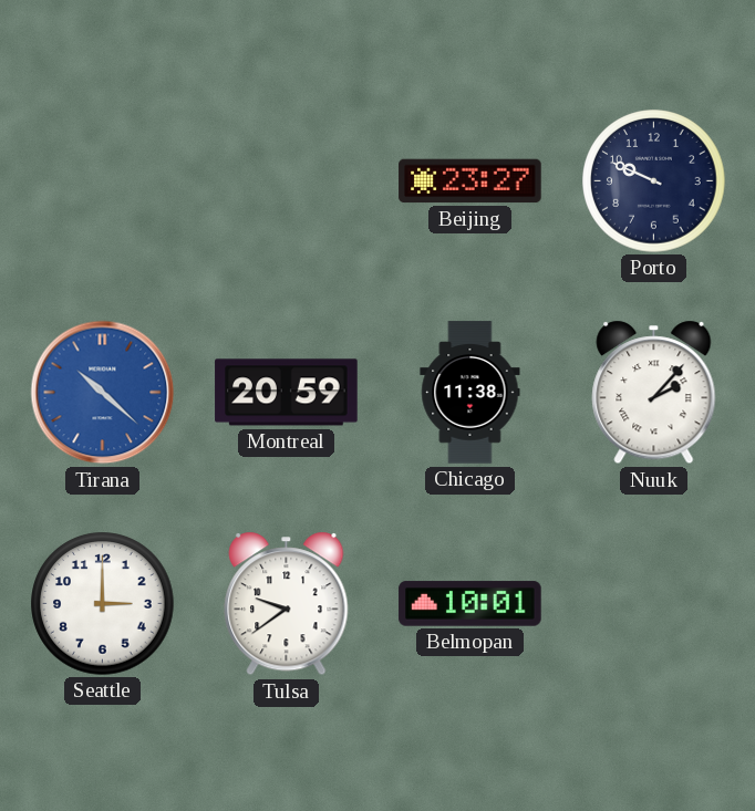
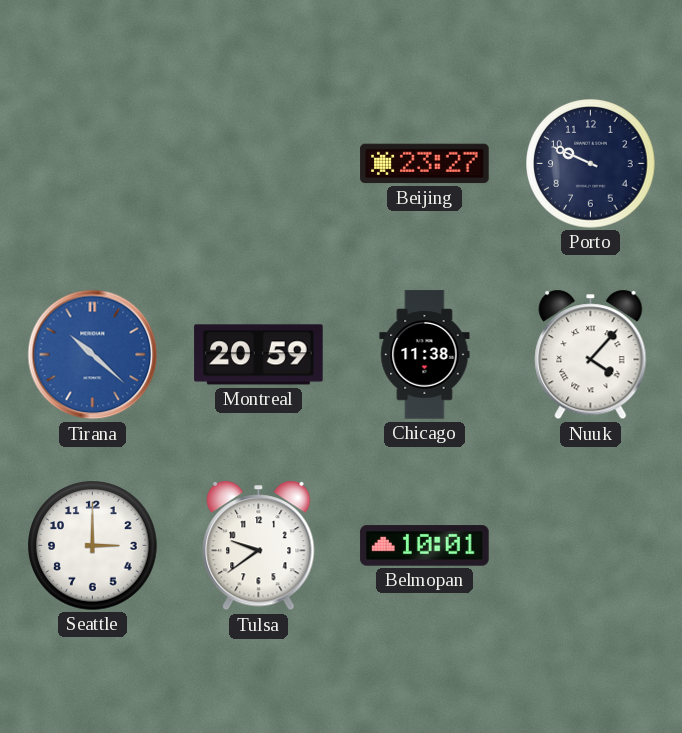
Nuuk: 2:07 -> 4:07
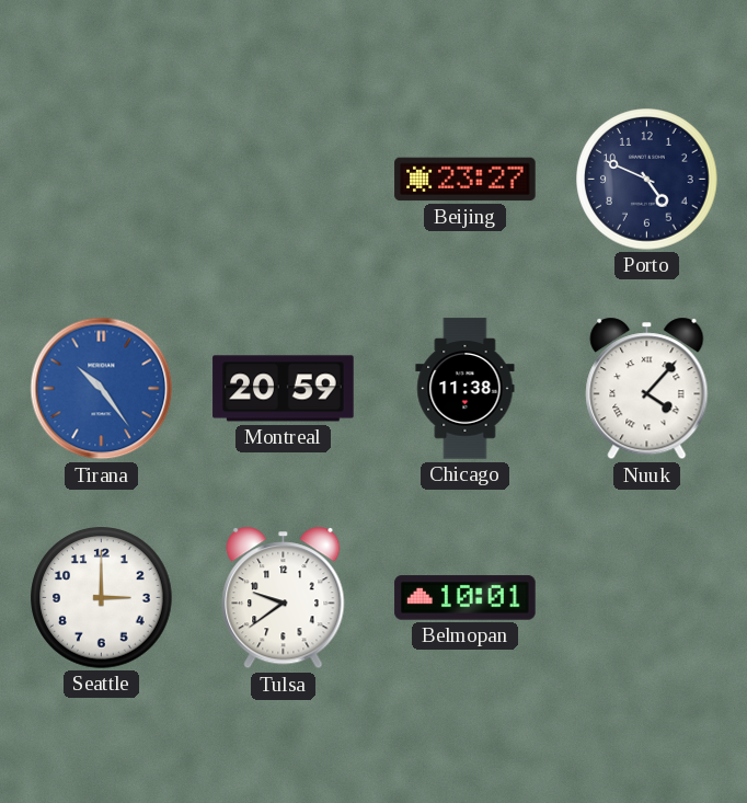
Porto: 9:49 -> 4:49
Tirana: 10:22 -> 10:24
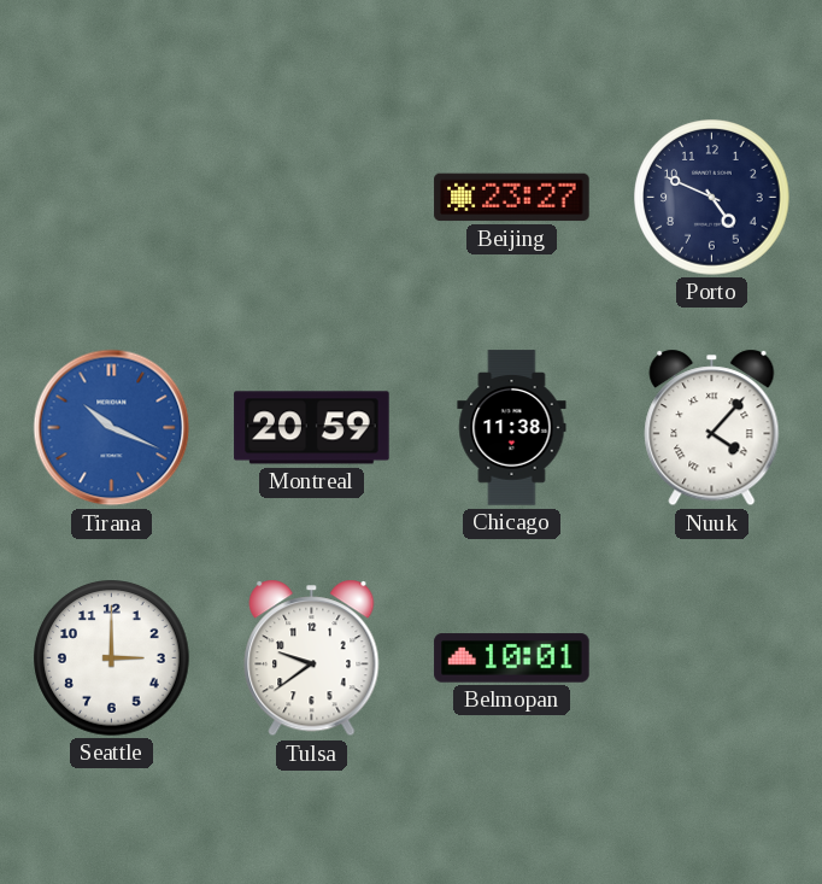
Tirana: 10:24 -> 10:19
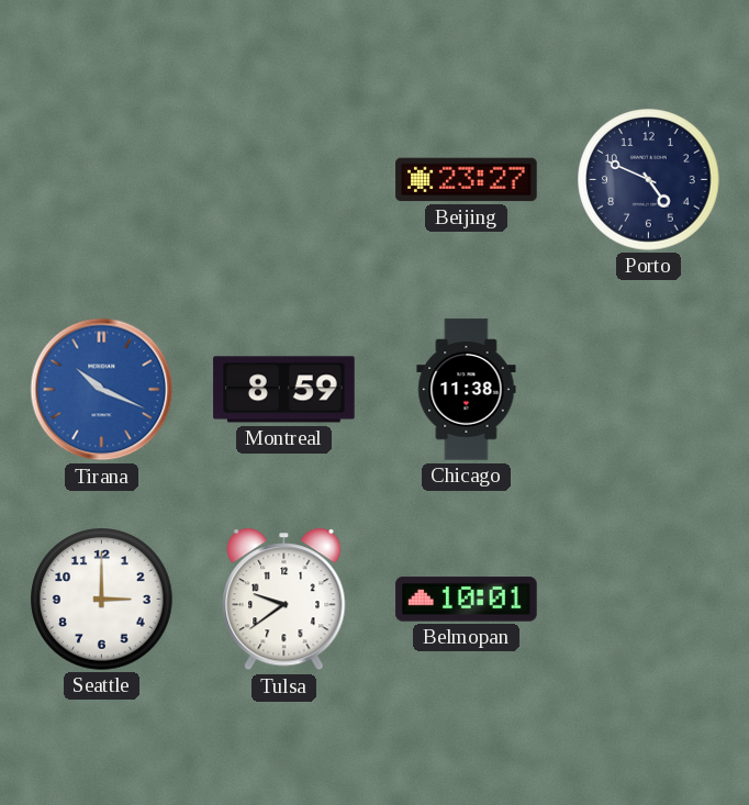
Montreal: 20:59 -> 8:59
Nuuk: 4:07 -> none
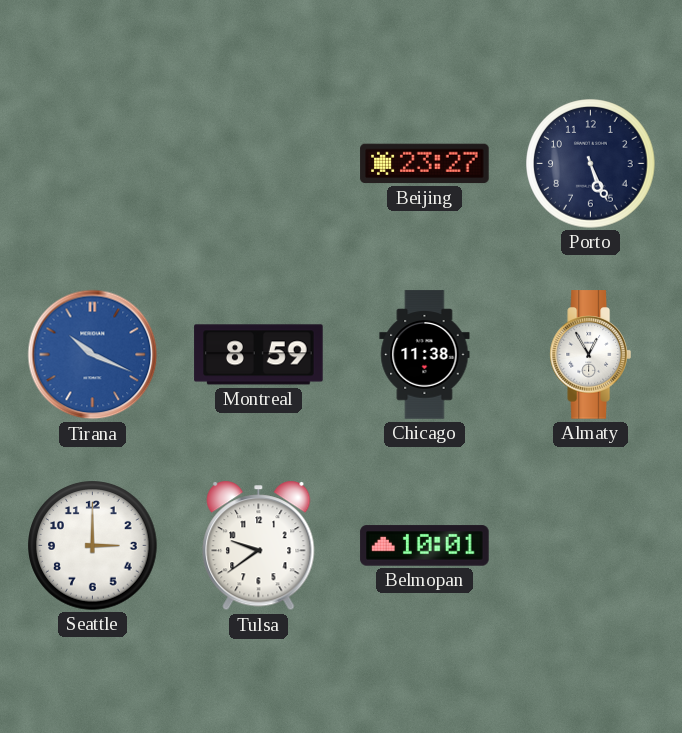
Porto: 4:49 -> 5:26
Almaty: none -> 12:55
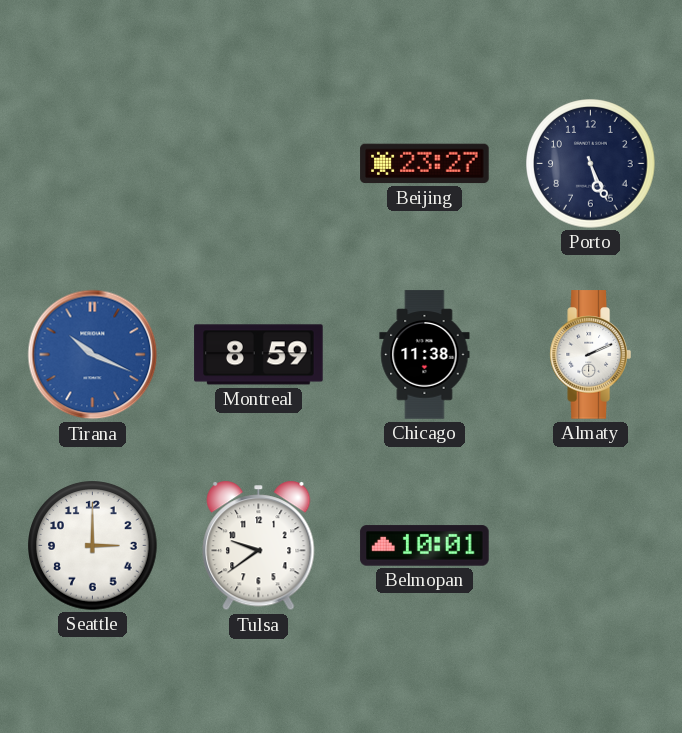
Almaty: 12:55 -> 2:11
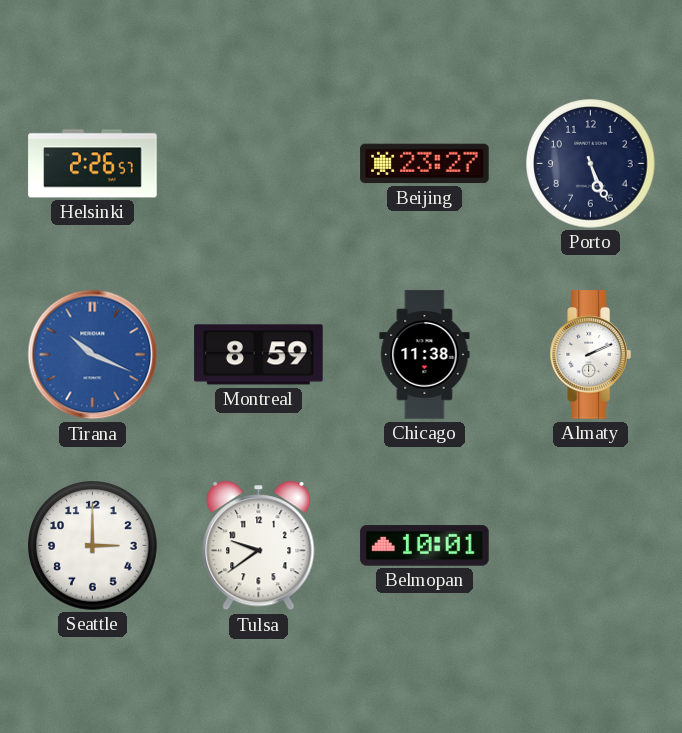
Helsinki: none -> 2:26
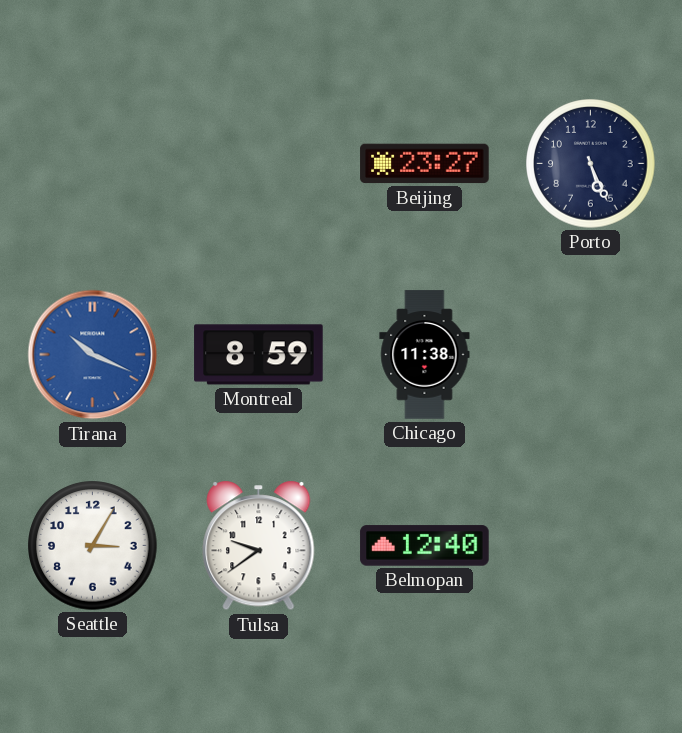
Helsinki: 2:26 -> none
Almaty: 2:11 -> none
Seattle: 3:00 -> 3:05
Belmopan: 10:01 -> 12:40
